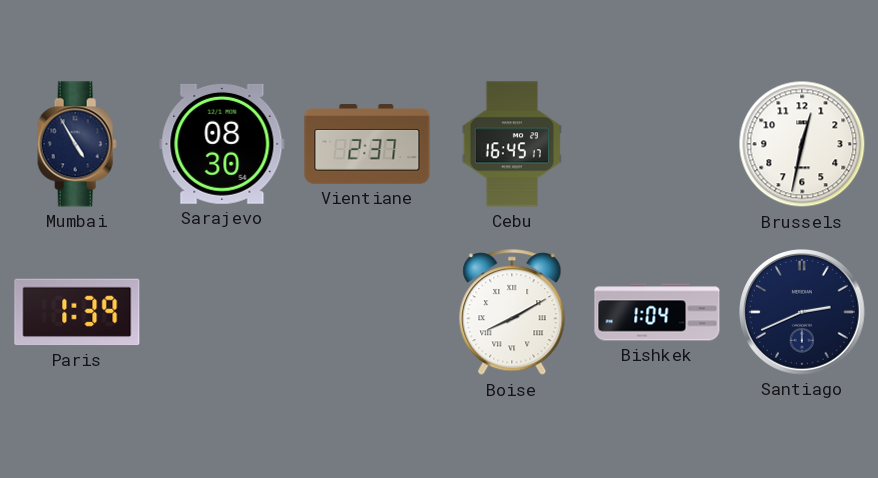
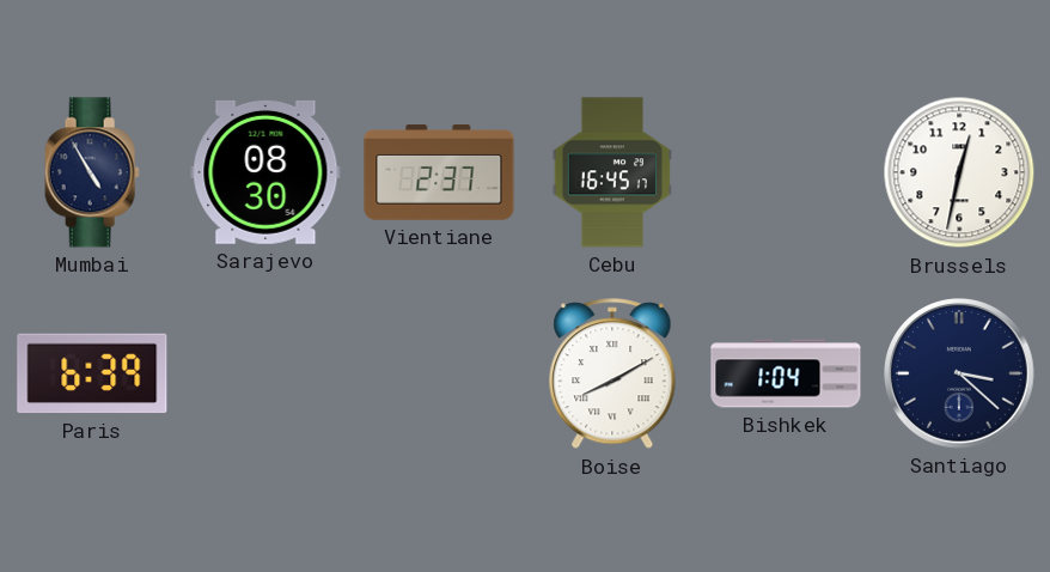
Paris: 1:39 -> 6:39
Santiago: 2:41 -> 3:22
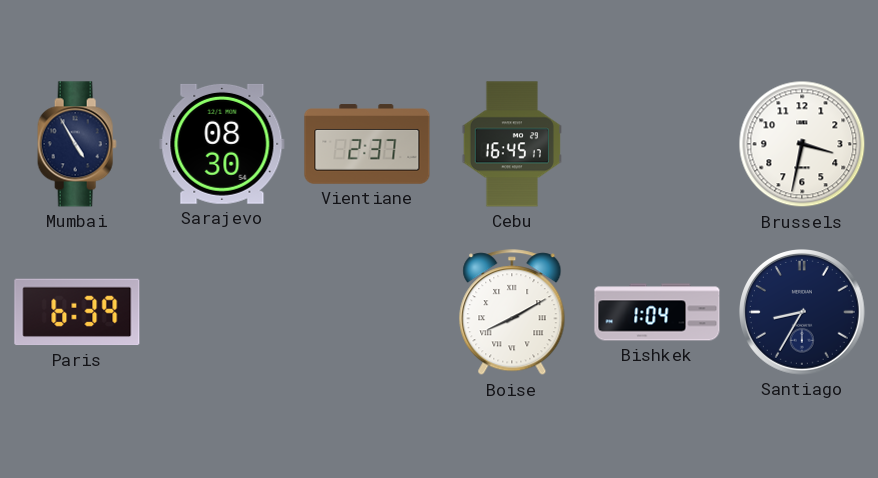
Brussels: 12:32 -> 3:32
Santiago: 3:22 -> 8:35
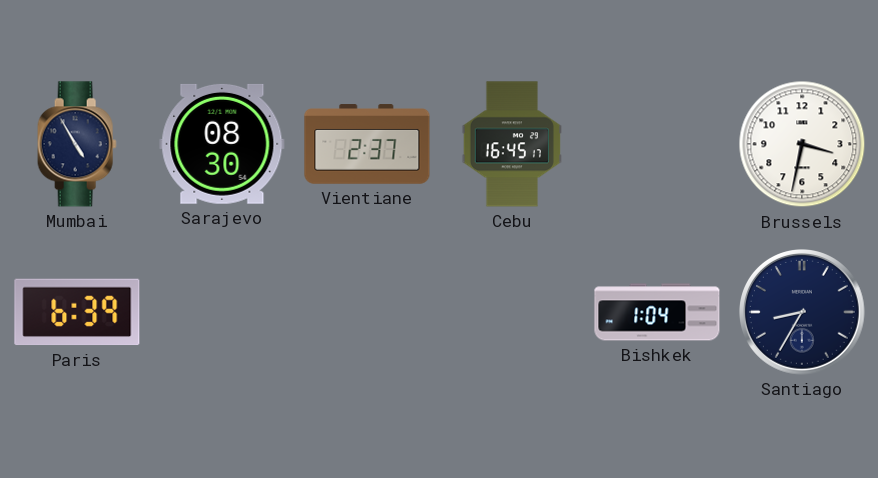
Boise: 8:10 -> none
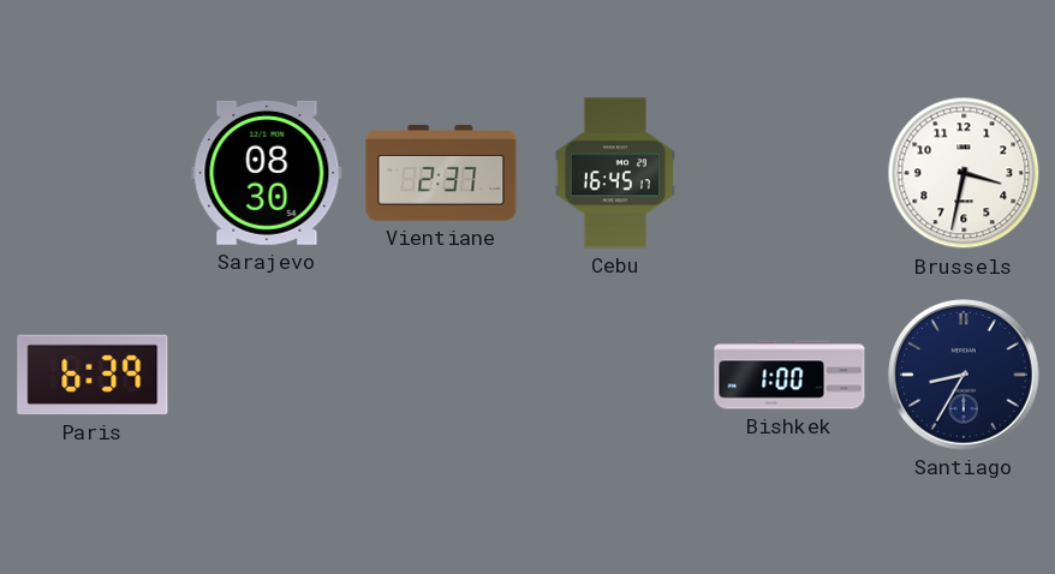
Mumbai: 4:55 -> none
Bishkek: 1:04 -> 1:00
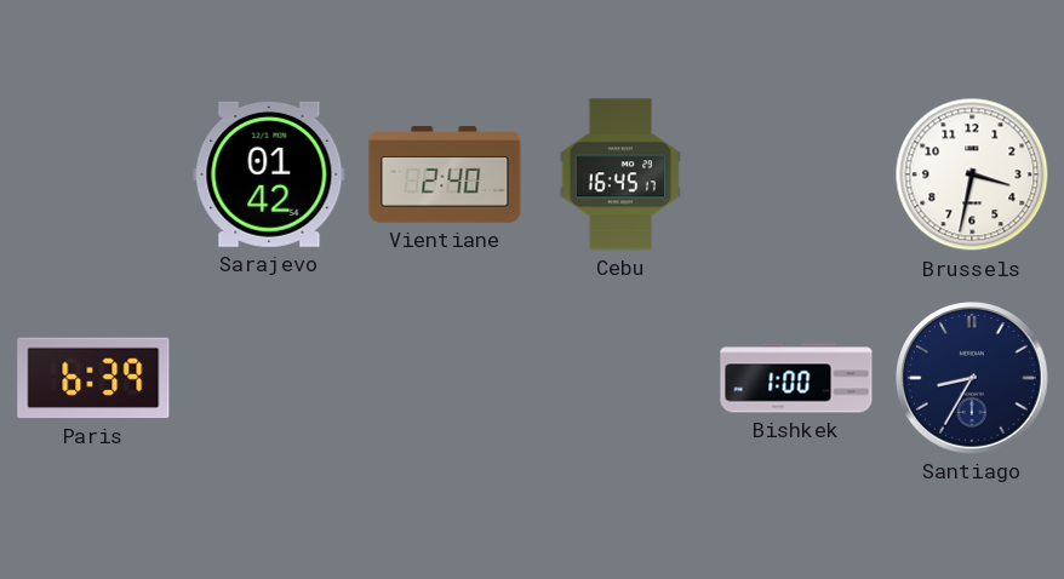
Sarajevo: 08:30 -> 01:42
Vientiane: 2:37 -> 2:40
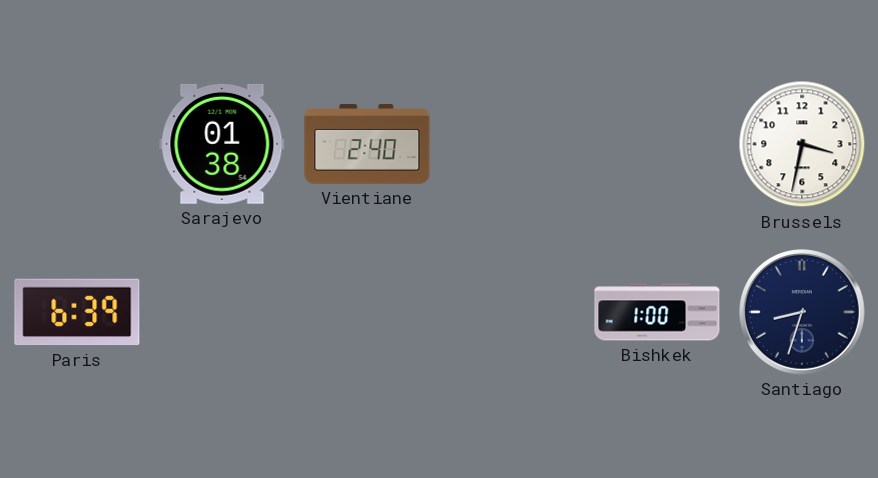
Sarajevo: 01:42 -> 01:38
Cebu: 16:45 -> none
Santiago: 8:35 -> 8:33
